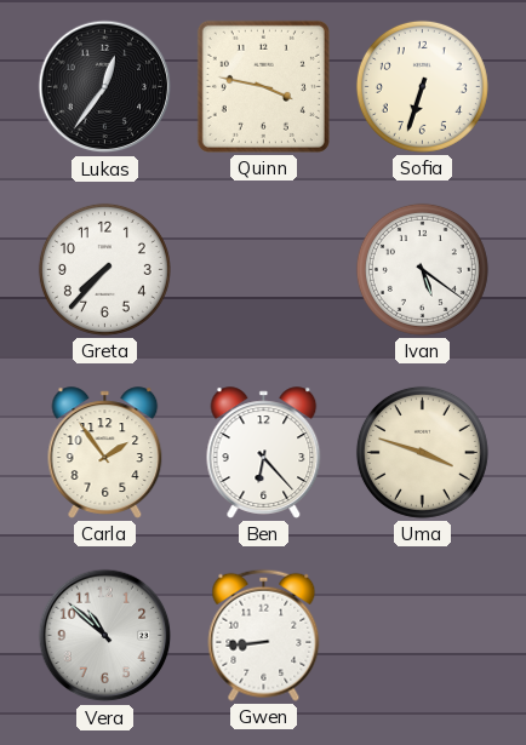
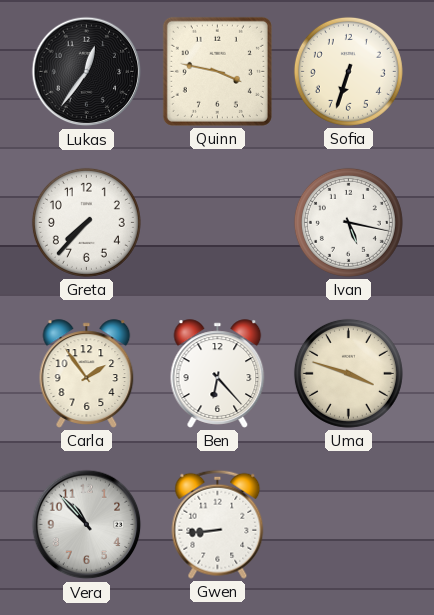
Ivan: 5:21 -> 5:17
Vera: 10:52 -> 10:53
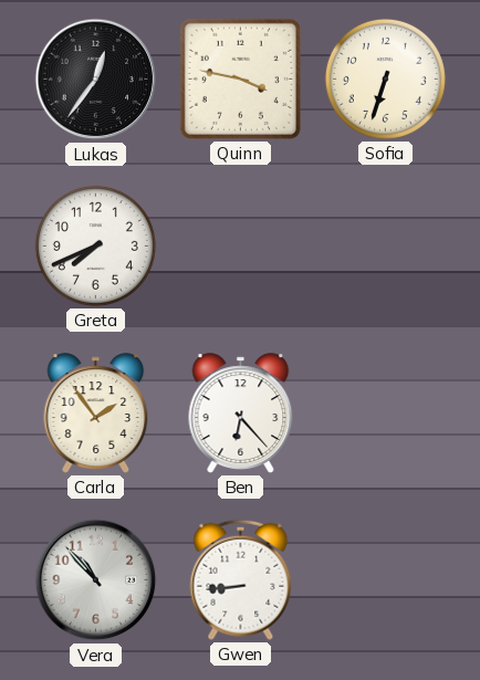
Greta: 7:37 -> 7:41
Ivan: 5:17 -> none
Uma: 3:48 -> none
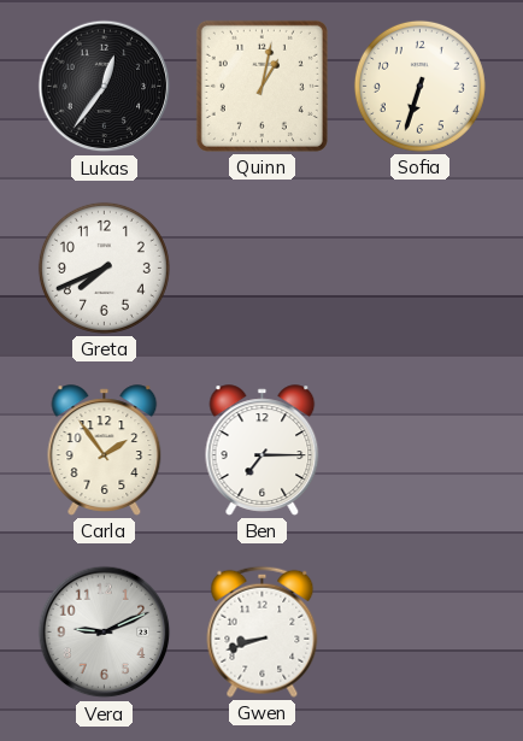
Quinn: 3:47 -> 1:02
Ben: 6:23 -> 7:15
Vera: 10:53 -> 9:11
Gwen: 8:44 -> 8:42
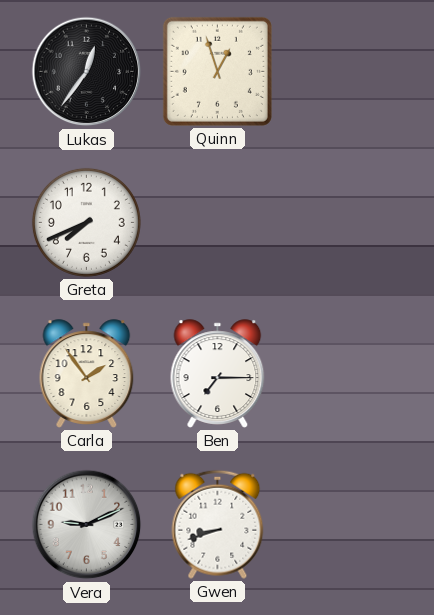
Quinn: 1:02 -> 12:57
Sofia: 6:33 -> none
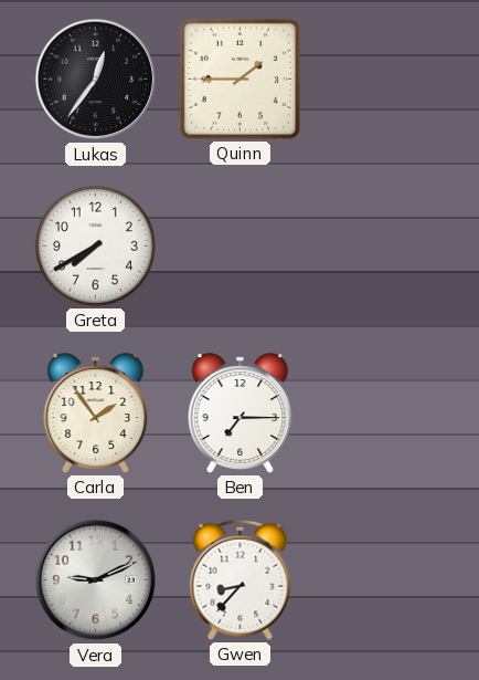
Quinn: 12:57 -> 1:45
Greta: 7:41 -> 7:40
Gwen: 8:42 -> 8:37
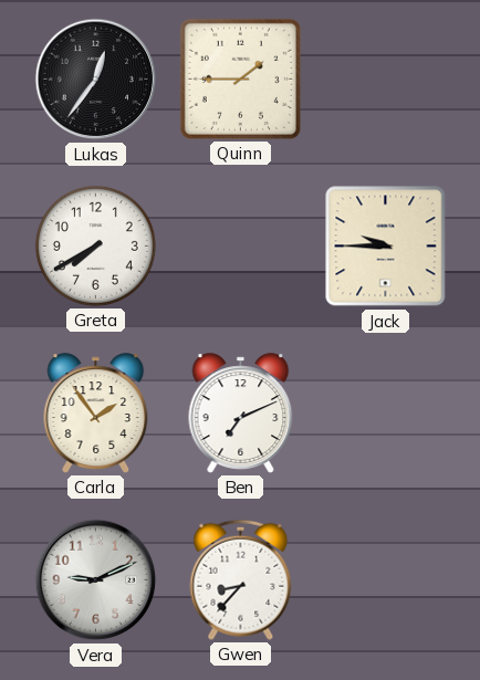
Jack: none -> 9:45
Ben: 7:15 -> 7:11
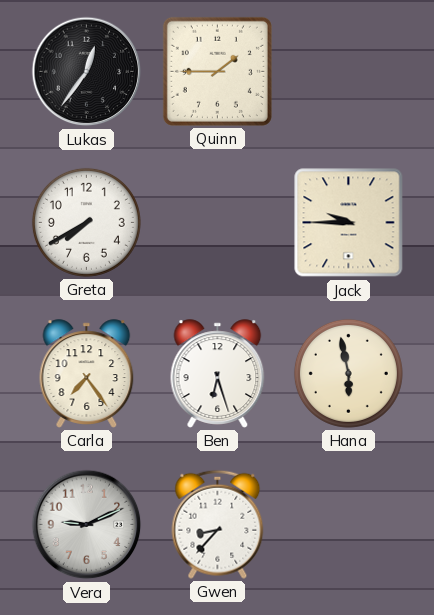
Carla: 1:54 -> 7:24
Ben: 7:11 -> 6:27
Hana: none -> 5:58
